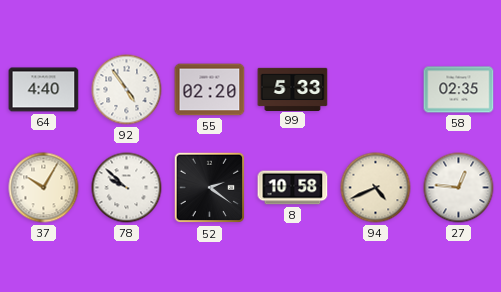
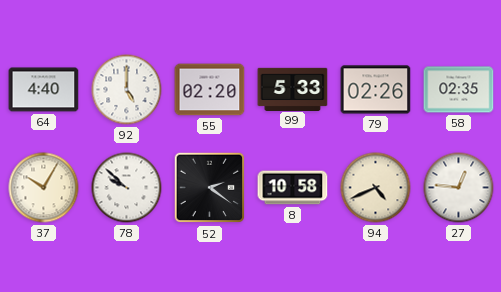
92: 4:54 -> 5:00
79: none -> 02:26
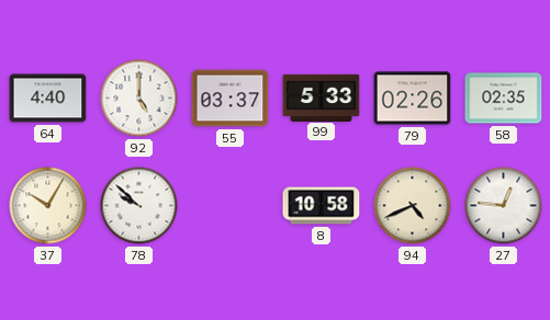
55: 02:20 -> 03:37
52: 2:21 -> none
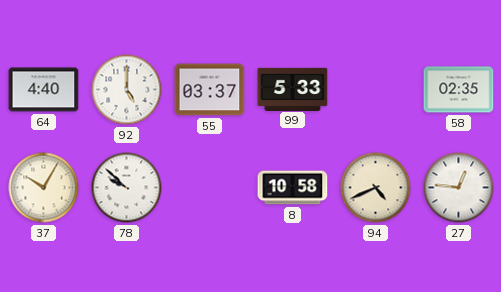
79: 02:26 -> none
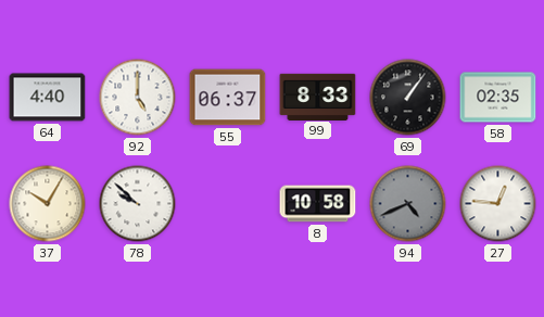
55: 03:37 -> 06:37
99: 5:33 -> 8:33
69: none -> 1:06
94 dial: cream -> grey
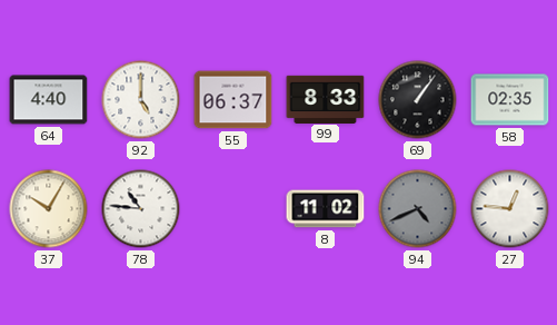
78: 9:52 -> 10:46
8: 10:58 -> 11:02
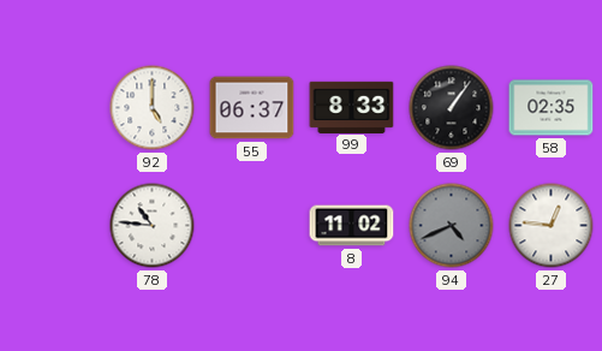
64: 4:40 -> none
37: 10:05 -> none
